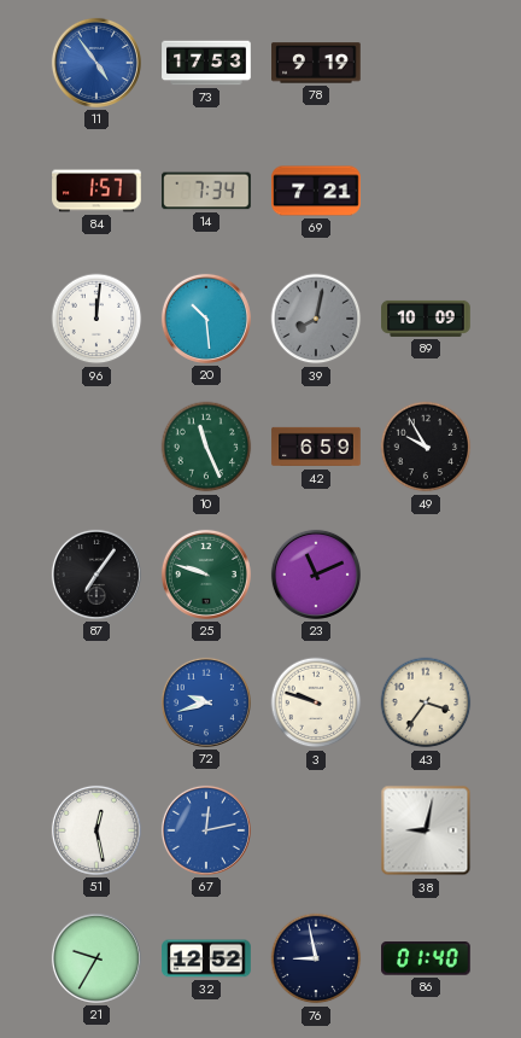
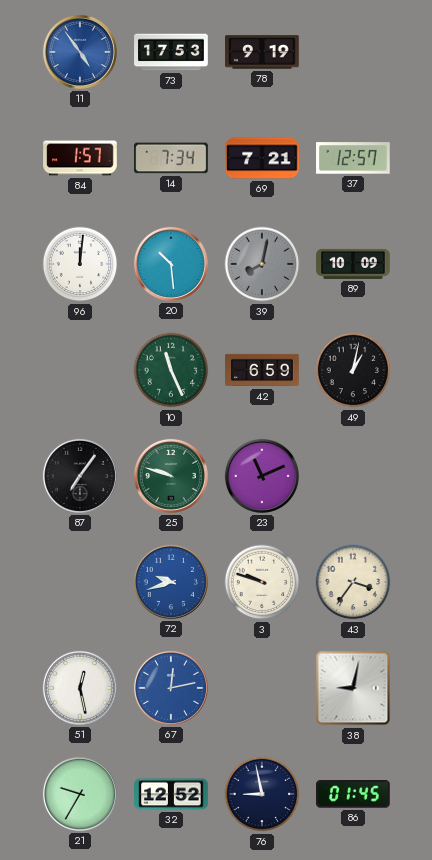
37: none -> 12:57
49: 9:55 -> 1:02
86: 01:40 -> 01:45
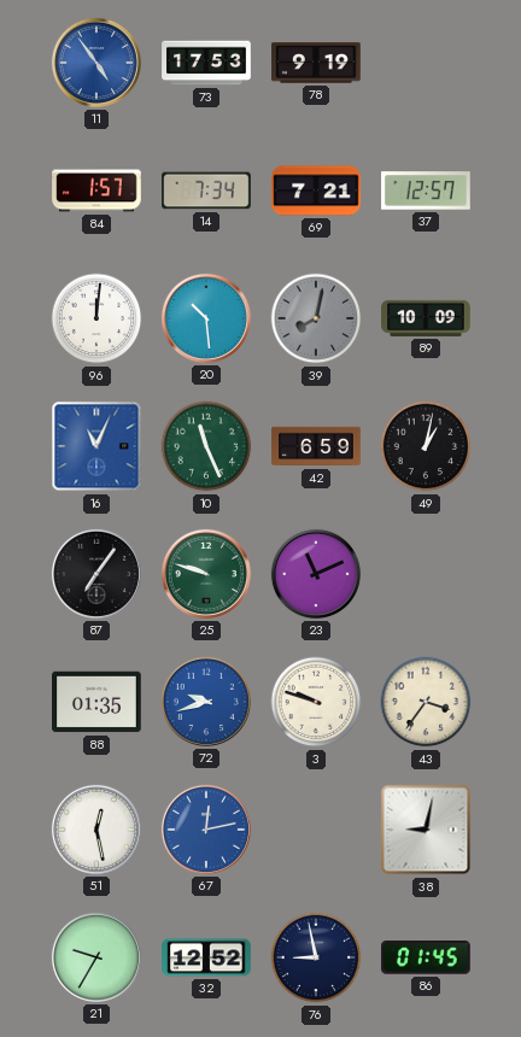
16: none -> 11:04
88: none -> 01:35
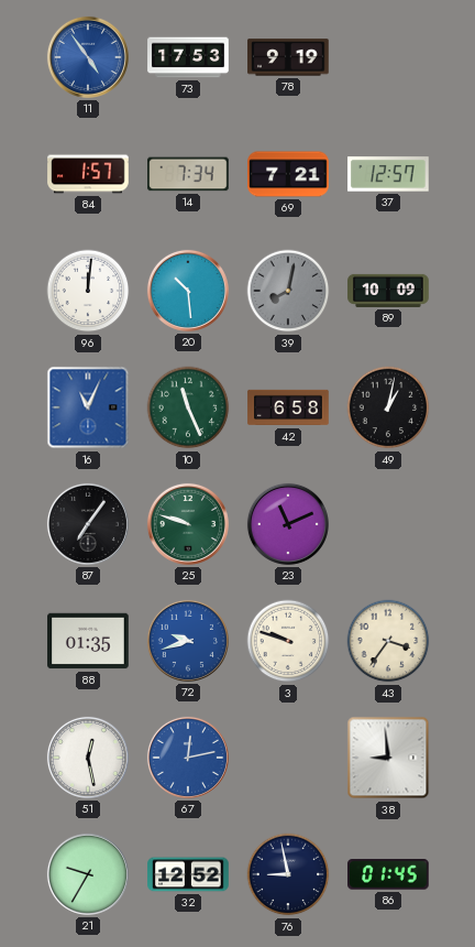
42: 6:59 -> 6:58
38: 9:02 -> 8:59
